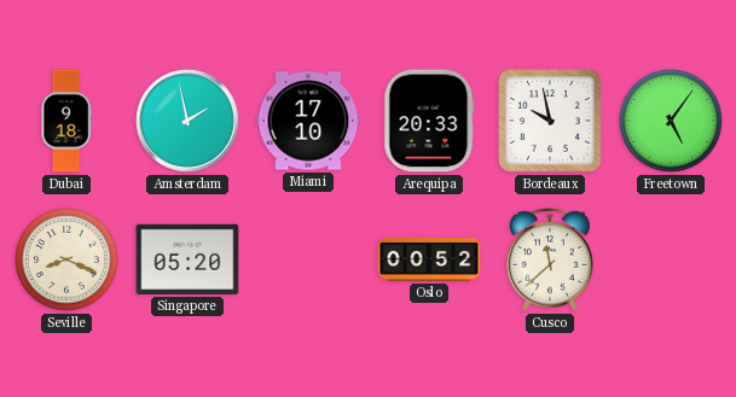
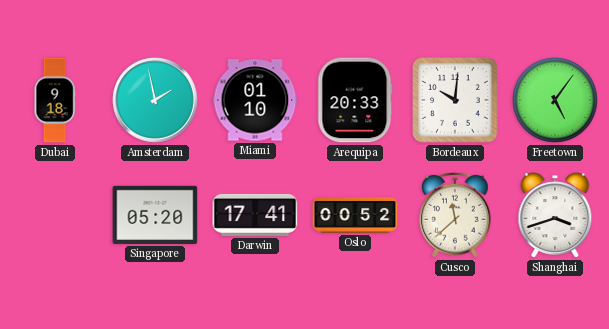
Miami: 17:10 -> 01:10
Bordeaux: 9:58 -> 10:01
Seville: 8:19 -> none
Darwin: none -> 17:41
Shanghai: none -> 3:42
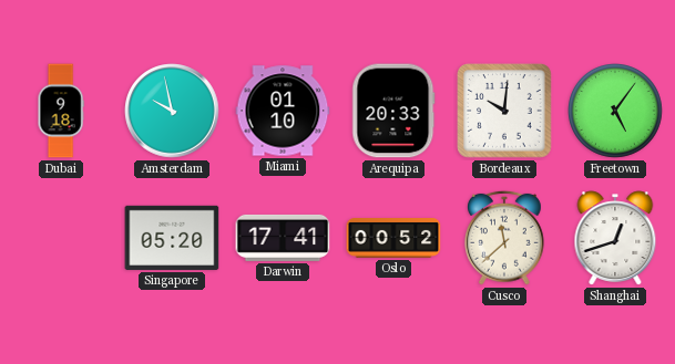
Amsterdam: 1:58 -> 9:58
Shanghai: 3:42 -> 12:42
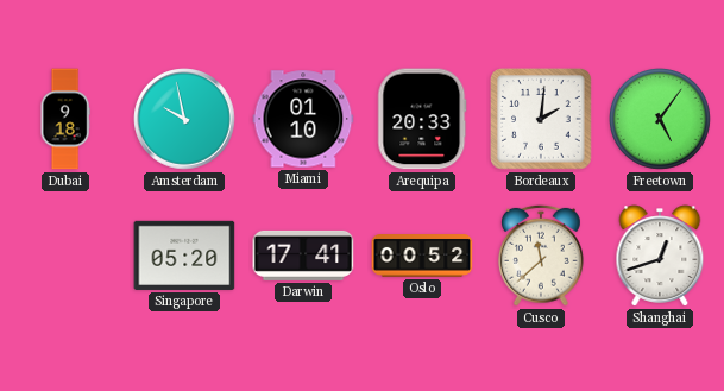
Bordeaux: 10:01 -> 2:01
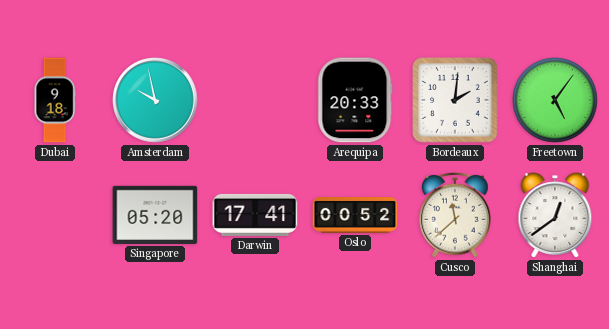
Miami: 01:10 -> none
Shanghai: 12:42 -> 12:39
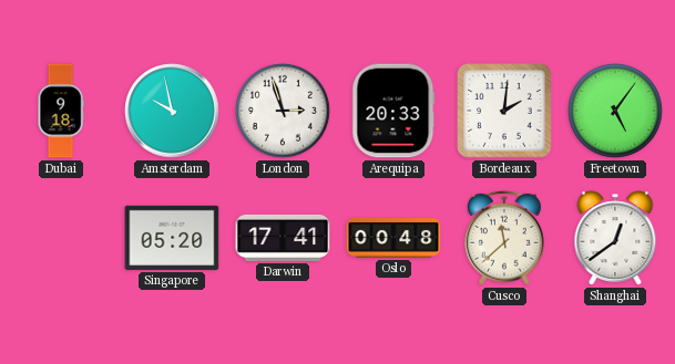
London: none -> 2:57
Oslo: 00:52 -> 00:48
